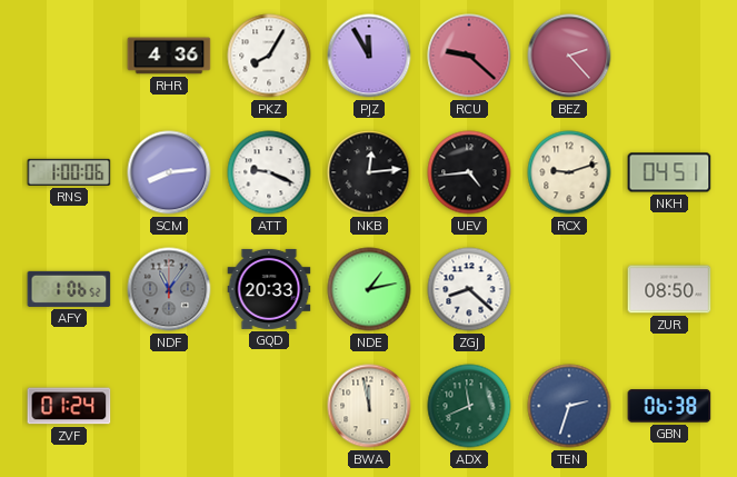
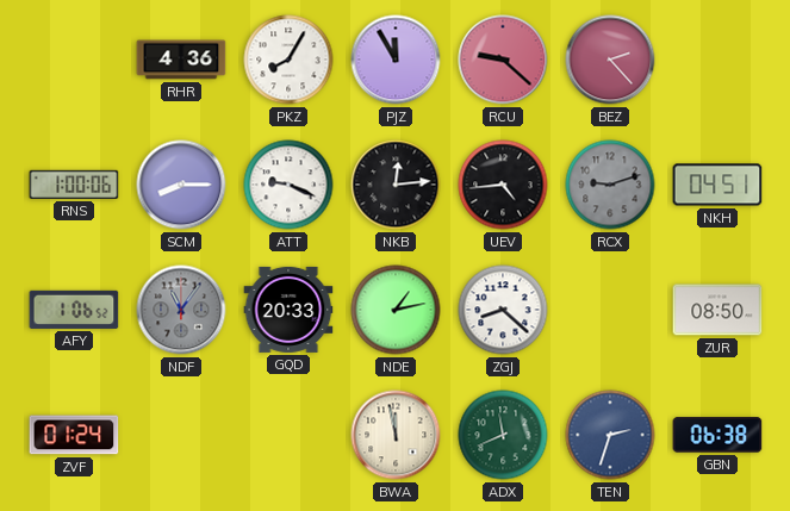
SCM: 8:14 -> 8:15
RCX dial: cream -> grey
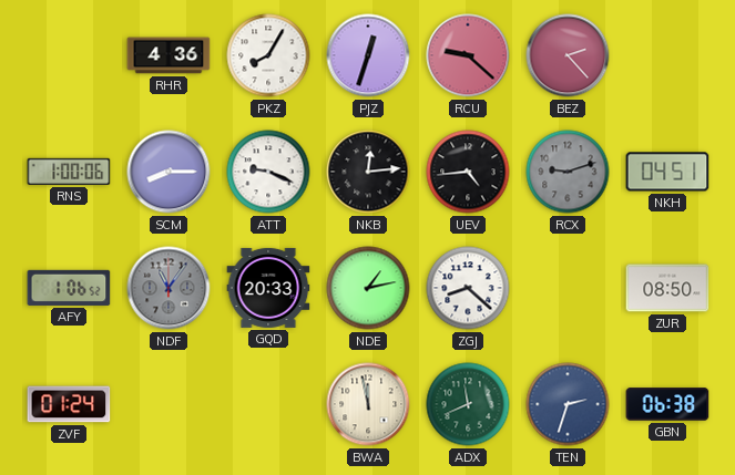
PJZ: 11:55 -> 12:33
